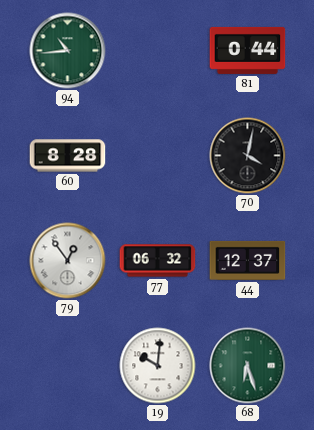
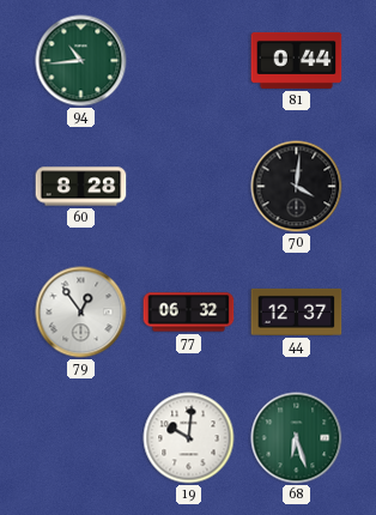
70: 4:02 -> 4:01
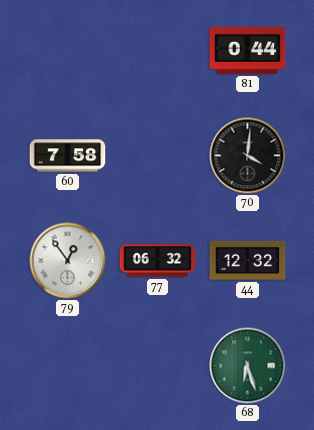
94: 10:44 -> none
60: 8:28 -> 7:58
44: 12:37 -> 12:32
19: 10:01 -> none
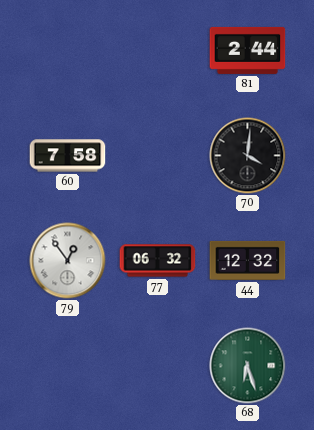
81: 0:44 -> 2:44
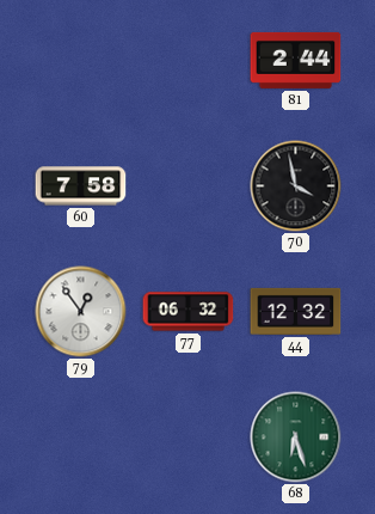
70: 4:01 -> 3:58
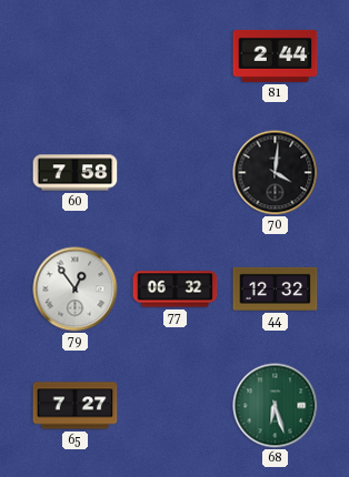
70: 3:58 -> 4:01
65: none -> 7:27
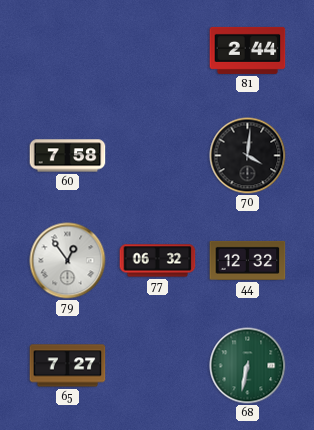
68: 6:27 -> 6:32
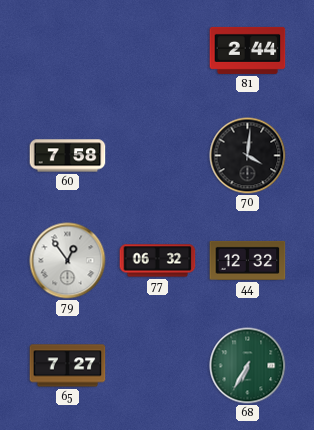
68: 6:32 -> 6:35
